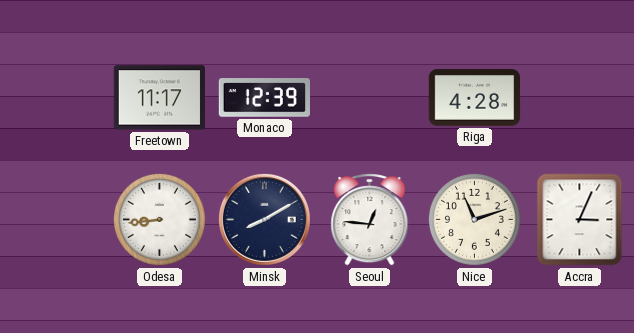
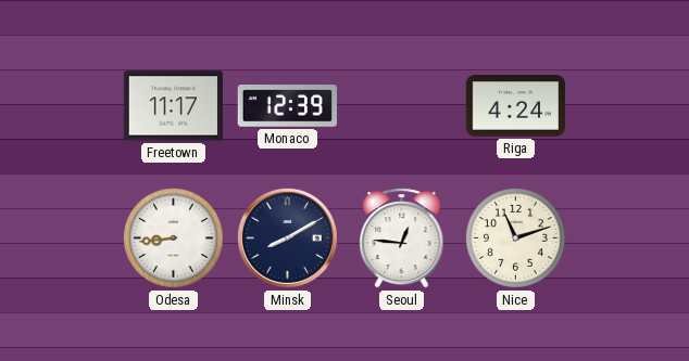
Riga: 4:28 -> 4:24
Accra: 3:04 -> none
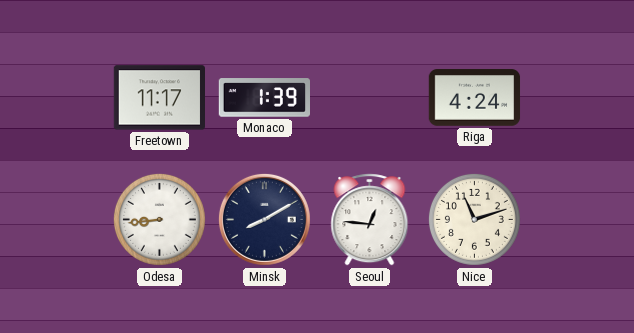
Monaco: 12:39 -> 1:39
